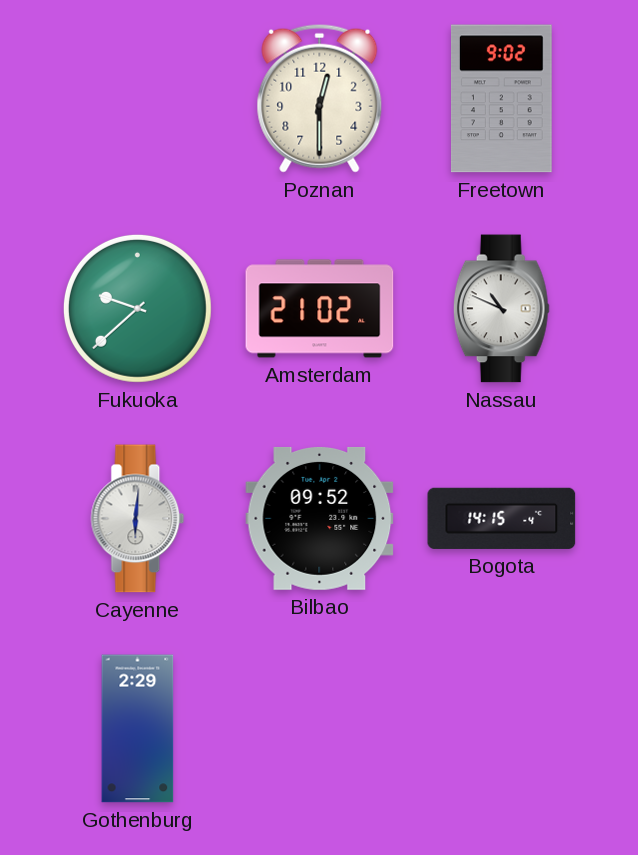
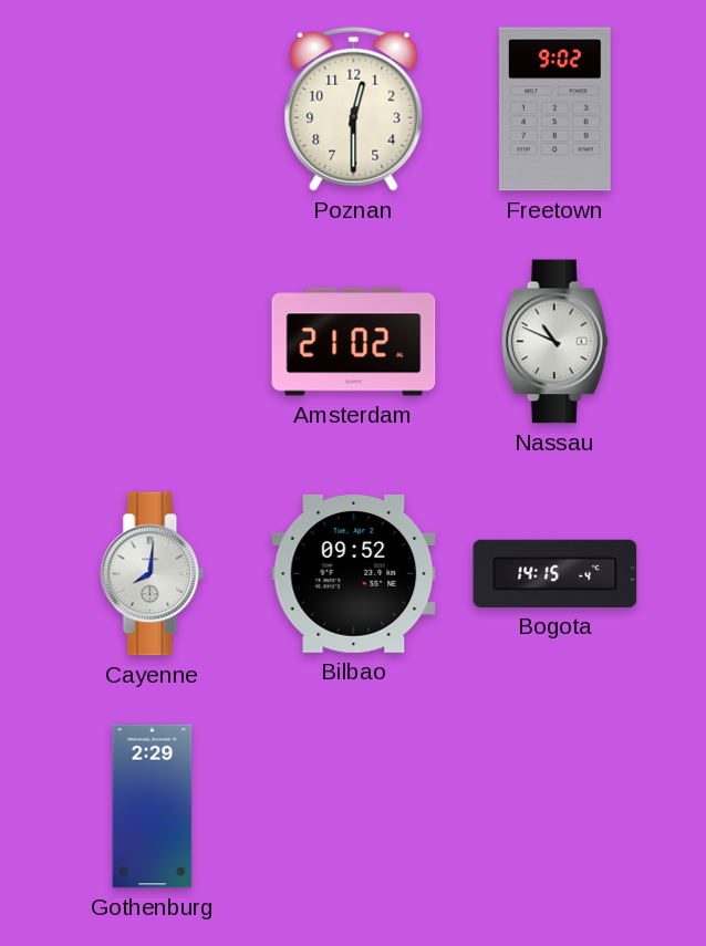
Fukuoka: 9:38 -> none
Cayenne: 6:01 -> 8:01
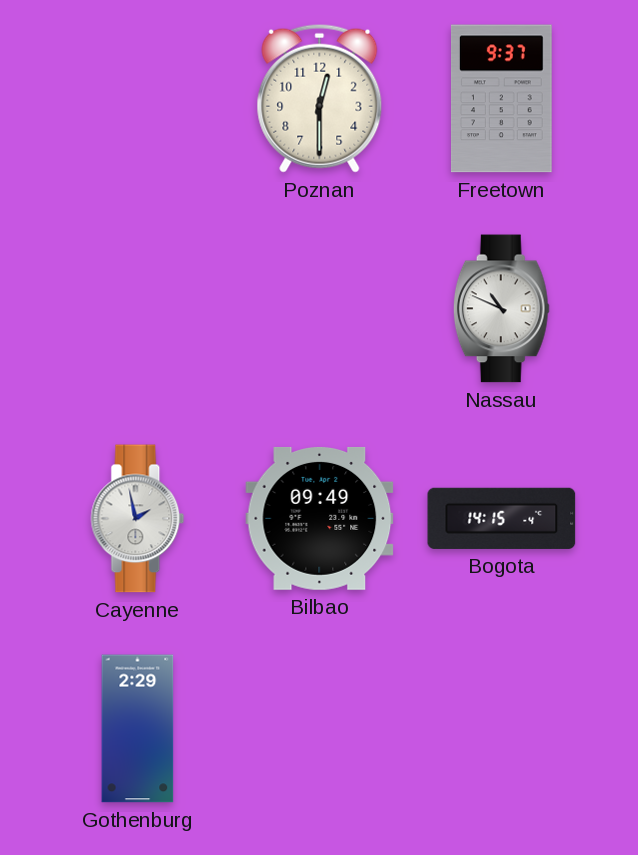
Freetown: 9:02 -> 9:37
Amsterdam: 21:02 -> none
Cayenne: 8:01 -> 1:58
Bilbao: 09:52 -> 09:49
